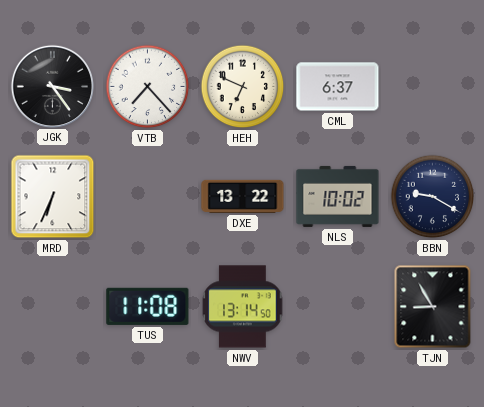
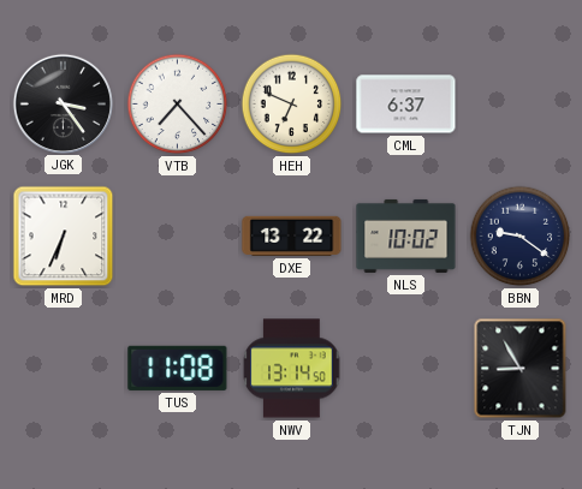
BBN: 9:20 -> 9:21
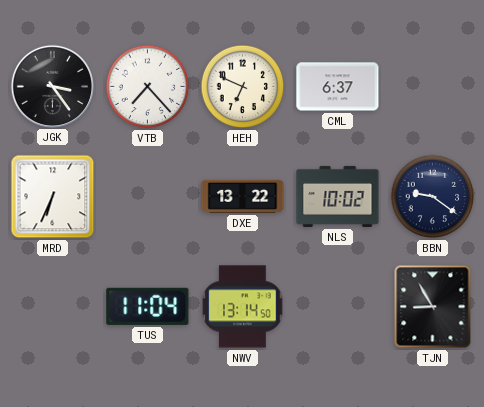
TUS: 11:08 -> 11:04
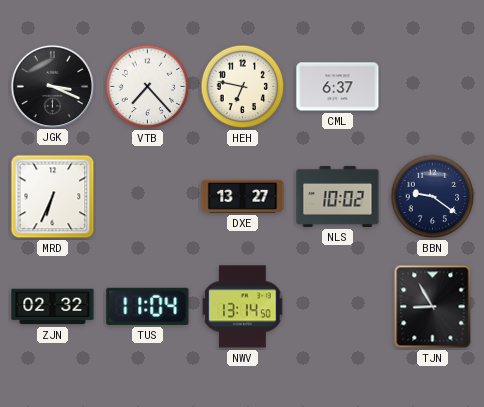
JGK: 3:24 -> 3:19
HEH: 6:49 -> 6:47
DXE: 13:22 -> 13:27
ZJN: none -> 02:32
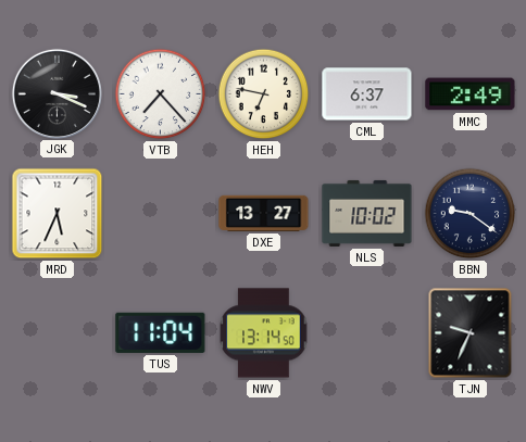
MMC: none -> 2:49
MRD: 6:34 -> 5:34
ZJN: 02:32 -> none
TJN: 8:55 -> 9:34
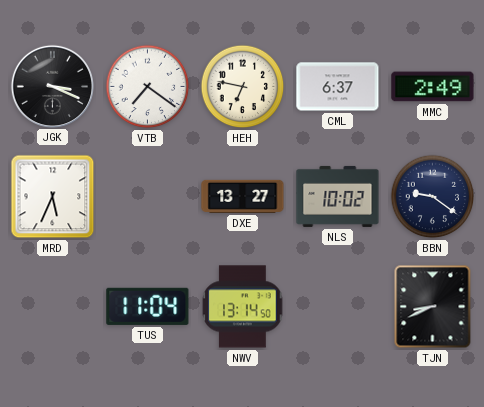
VTB: 7:23 -> 7:21
TJN: 9:34 -> 8:41
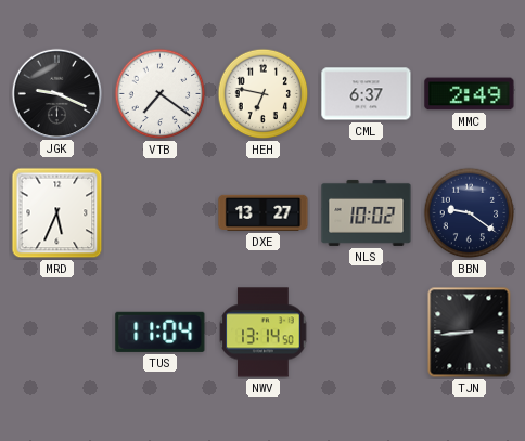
JGK: 3:19 -> 9:19
TJN: 8:41 -> 8:44
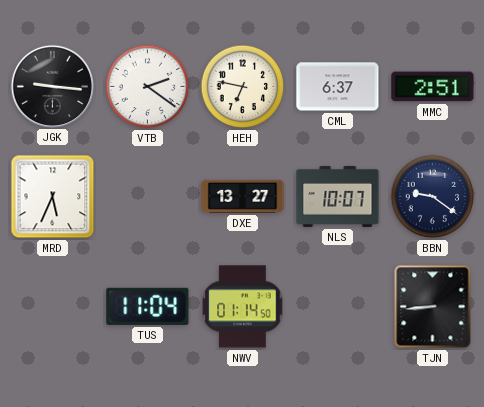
JGK: 9:19 -> 9:16
VTB: 7:21 -> 2:21
MMC: 2:49 -> 2:51
NLS: 10:02 -> 10:07
NWV: 13:14 -> 01:14
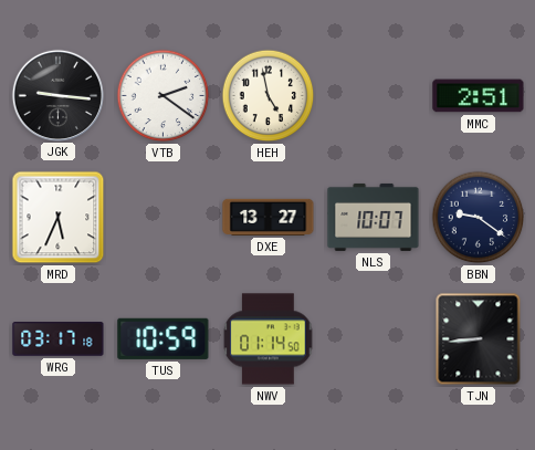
HEH: 6:47 -> 4:58
CML: 6:37 -> none
WRG: none -> 03:17
TUS: 11:04 -> 10:59
